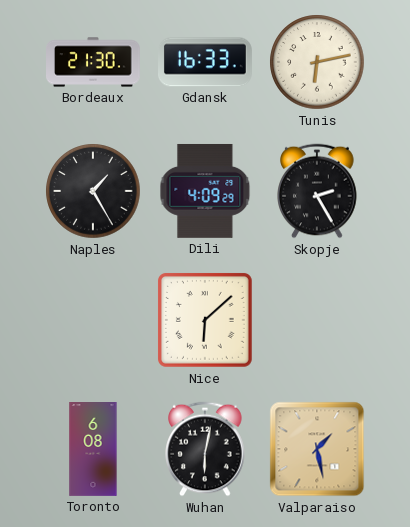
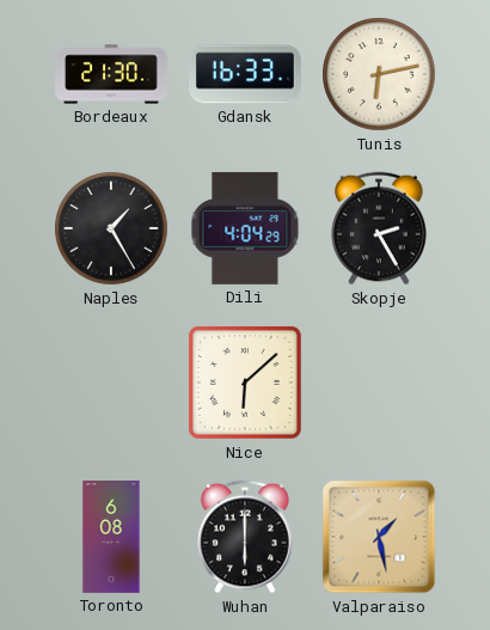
Dili: 4:09 -> 4:04
Wuhan: 6:02 -> 6:00
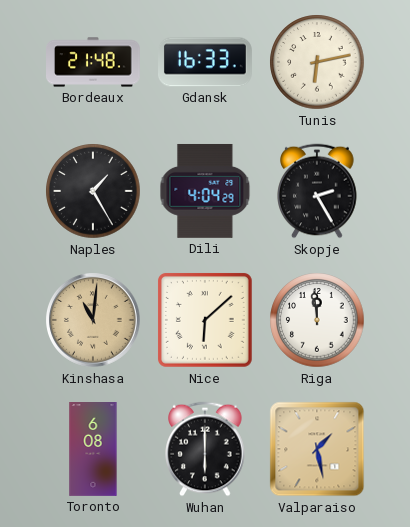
Bordeaux: 21:30 -> 21:48
Kinshasa: none -> 11:01
Riga: none -> 11:59
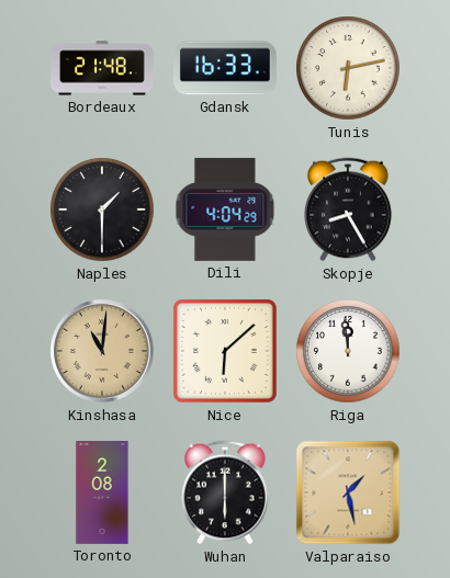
Naples: 1:25 -> 1:30
Skopje: 2:25 -> 8:25
Toronto: 6:08 -> 2:08
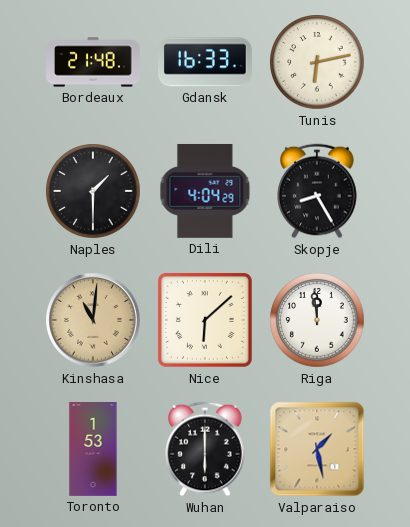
Toronto: 2:08 -> 1:53
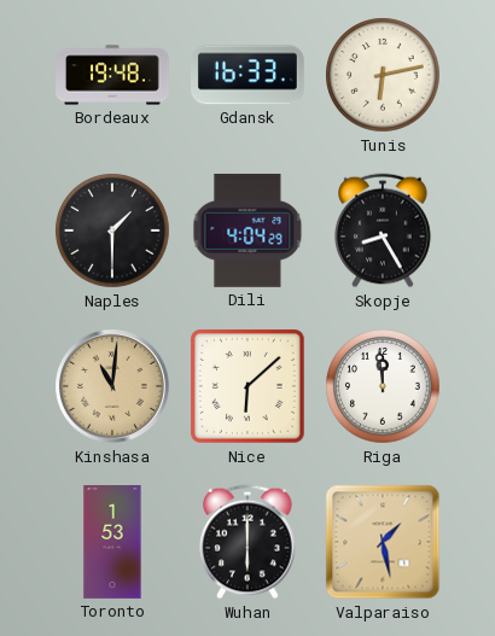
Bordeaux: 21:48 -> 19:48
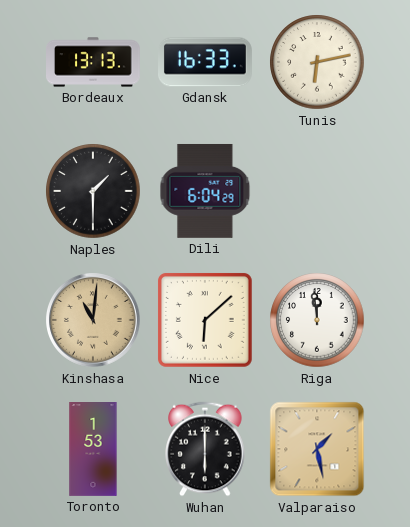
Bordeaux: 19:48 -> 13:13
Dili: 4:04 -> 6:04
Skopje: 8:25 -> none
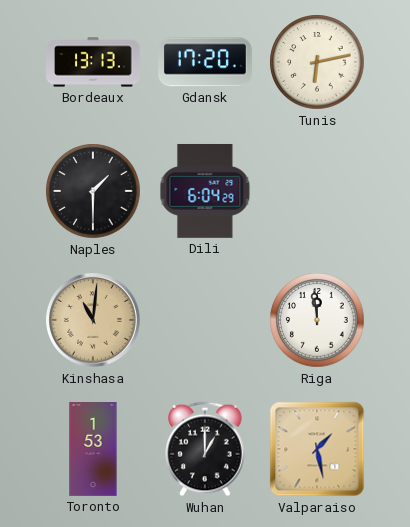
Gdansk: 16:33 -> 17:20
Nice: 6:08 -> none
Wuhan: 6:00 -> 1:00
